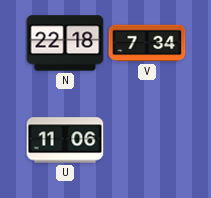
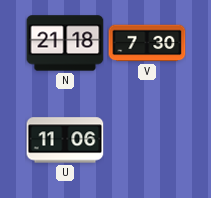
N: 22:18 -> 21:18
V: 7:34 -> 7:30
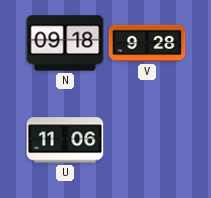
N: 21:18 -> 09:18
V: 7:30 -> 9:28
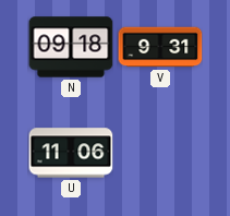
V: 9:28 -> 9:31
